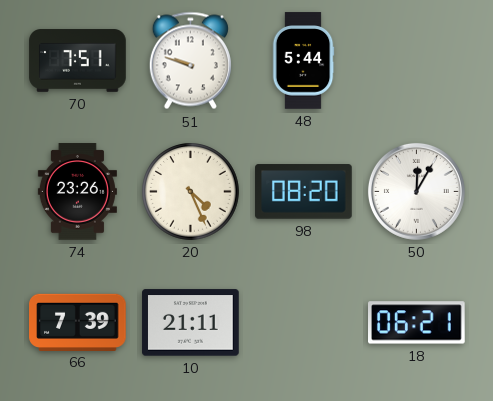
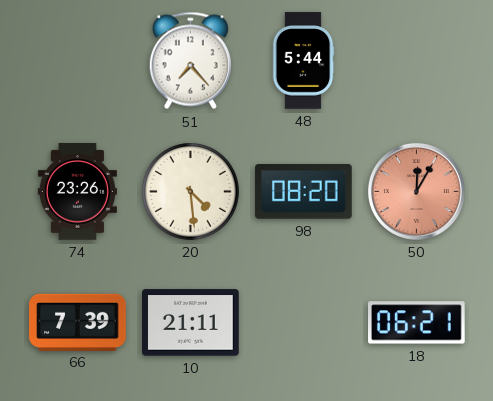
70: 7:51 -> none
51: 9:48 -> 7:23
20: 4:26 -> 4:29
50 dial: white -> salmon
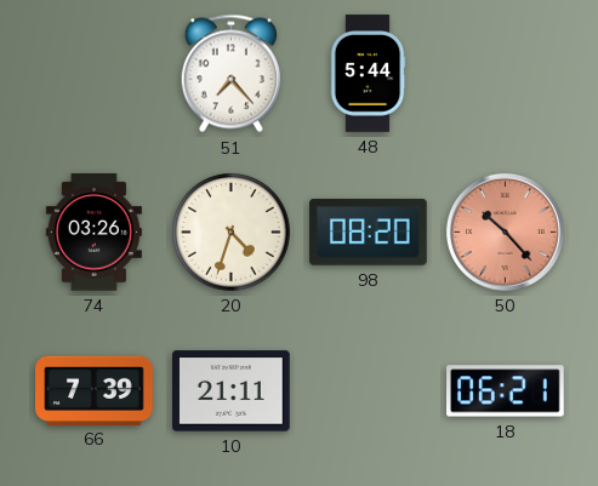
74: 23:26 -> 03:26
20: 4:29 -> 4:33
50: 12:05 -> 10:23
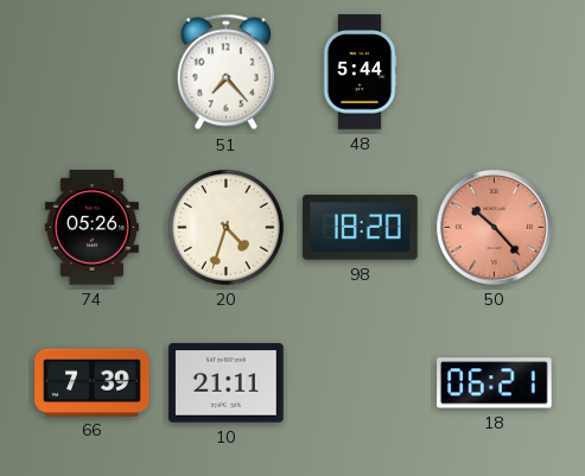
74: 03:26 -> 05:26
98: 08:20 -> 18:20
